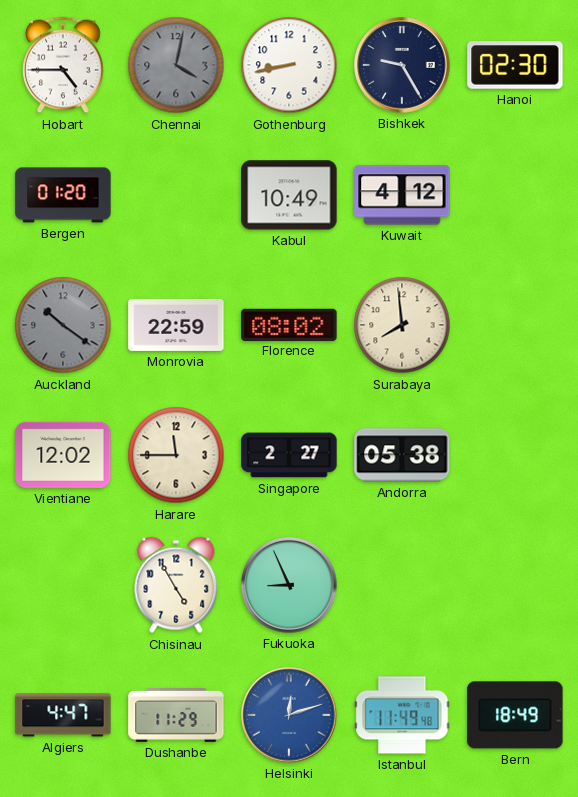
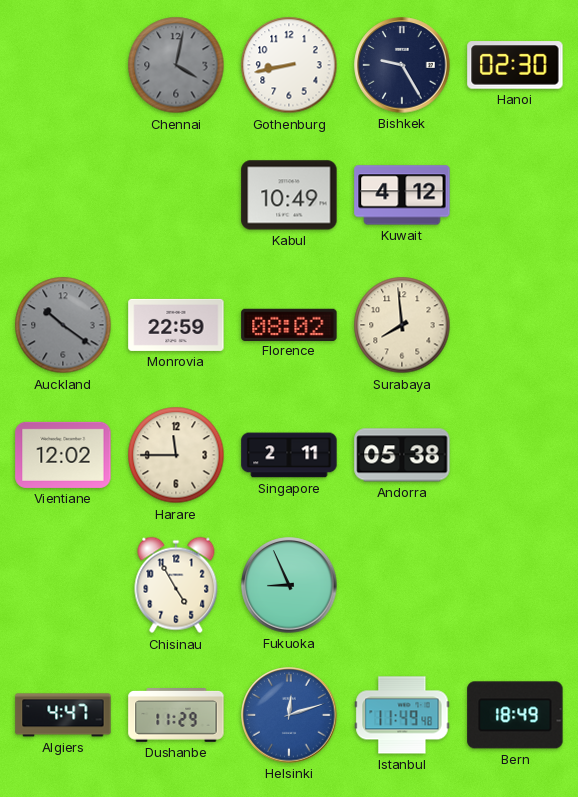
Hobart: 4:45 -> none
Bergen: 01:20 -> none
Singapore: 2:27 -> 2:11
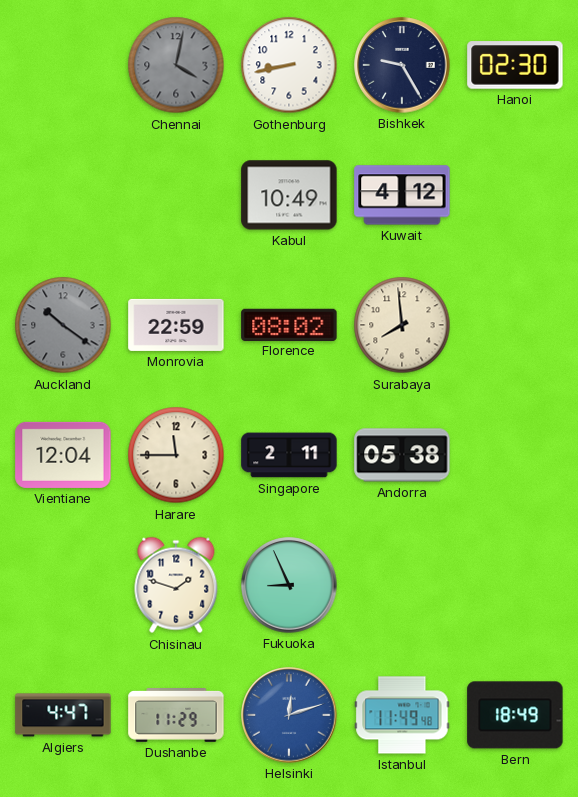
Vientiane: 12:02 -> 12:04
Chisinau: 4:55 -> 1:48
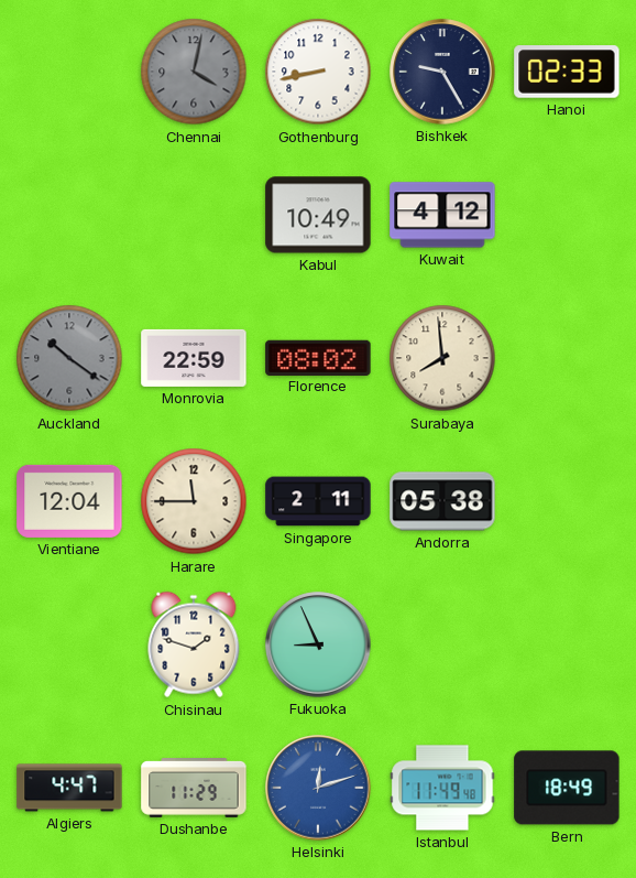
Hanoi: 02:30 -> 02:33
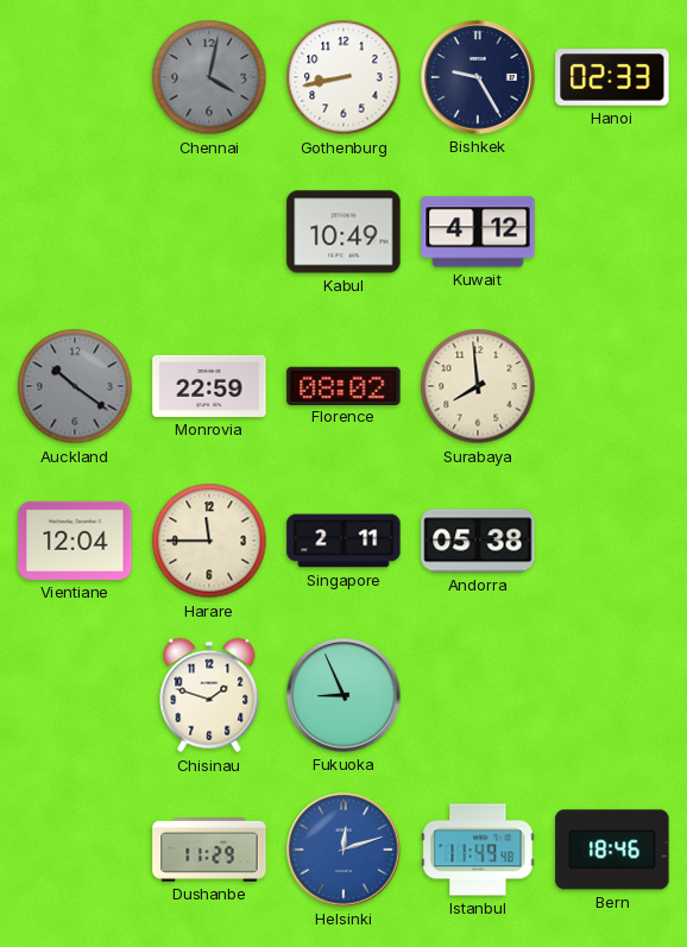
Algiers: 4:47 -> none
Bern: 18:49 -> 18:46
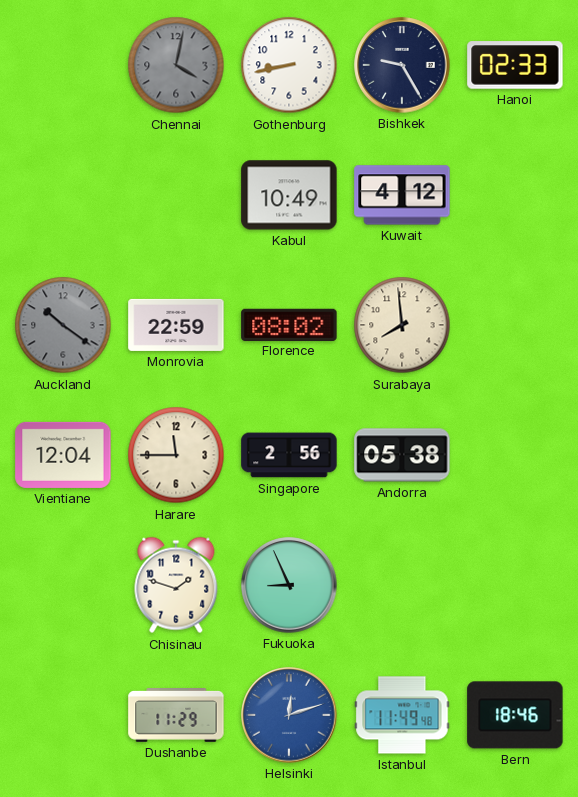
Singapore: 2:11 -> 2:56
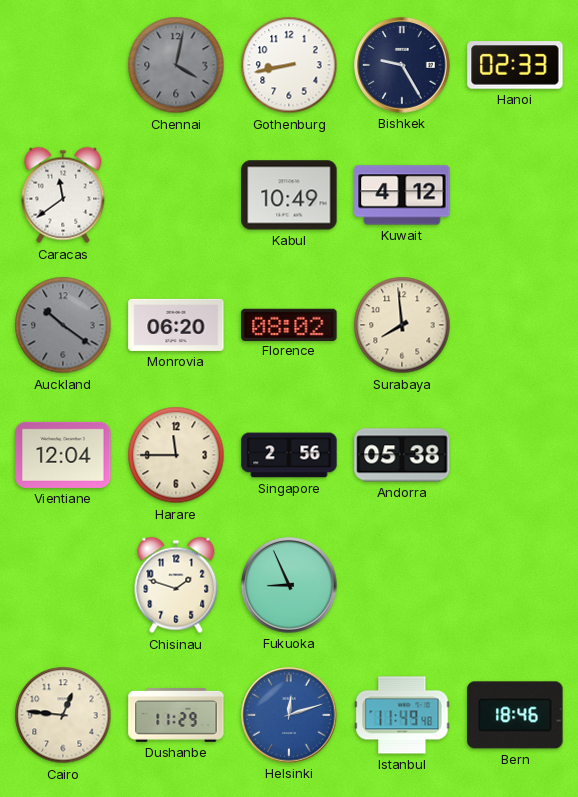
Caracas: none -> 11:39
Monrovia: 22:59 -> 06:20
Cairo: none -> 12:46
